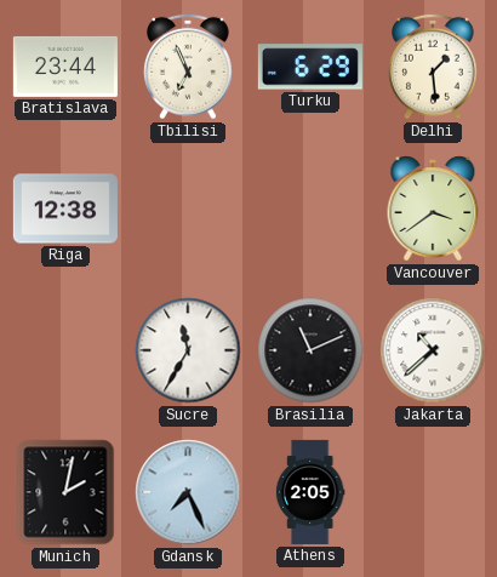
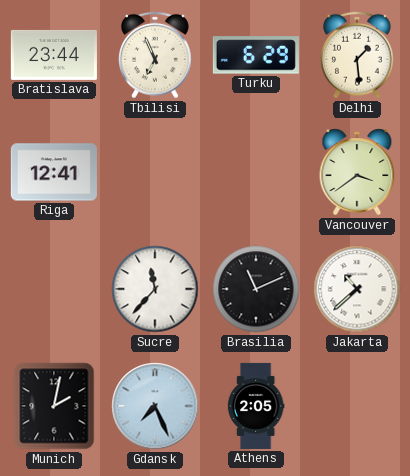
Riga: 12:38 -> 12:41
Sucre: 11:35 -> 11:37
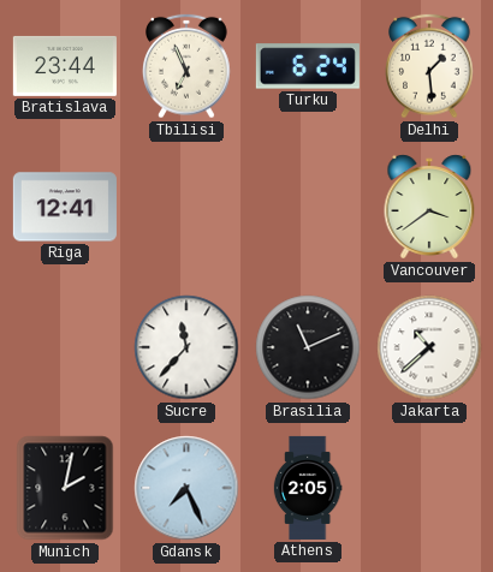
Turku: 6:29 -> 6:24
